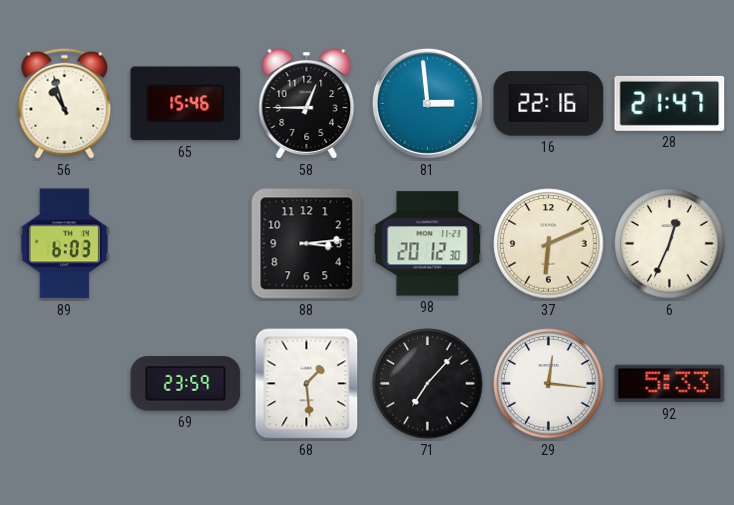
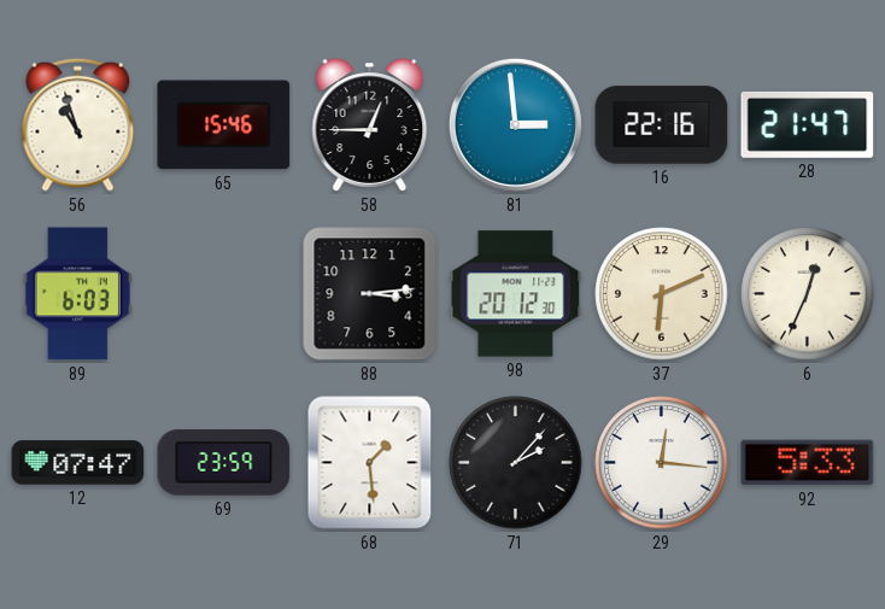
12: none -> 07:47
71: 7:07 -> 2:07
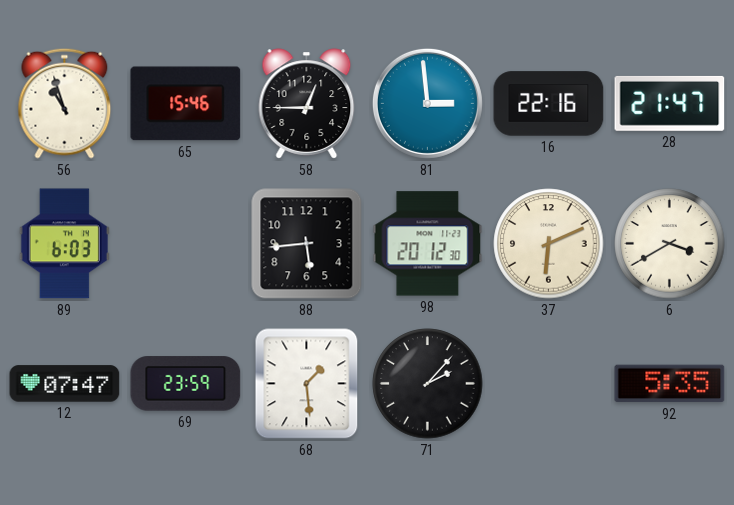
88: 3:14 -> 5:44
6: 12:34 -> 3:40
29: 12:16 -> none
92: 5:33 -> 5:35
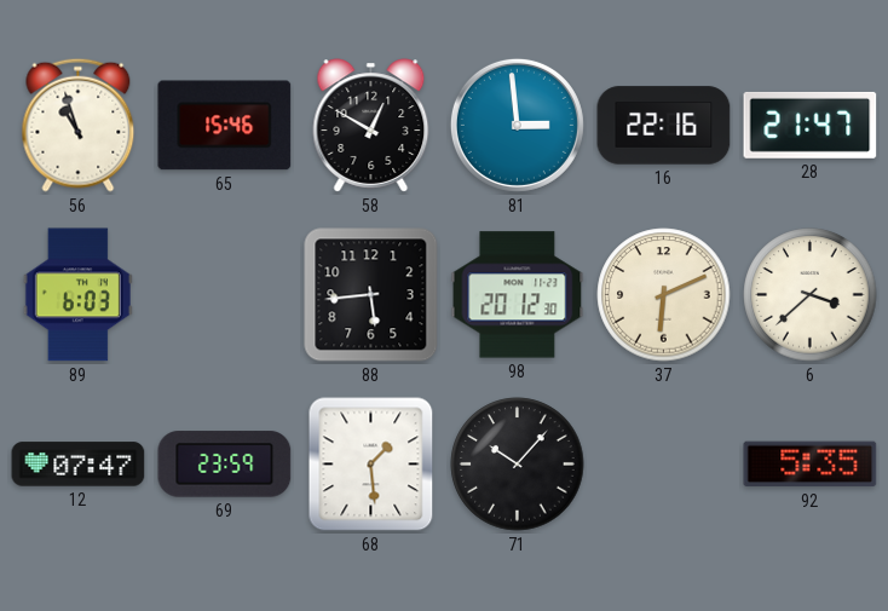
58: 12:45 -> 12:50
6: 3:40 -> 3:38
71: 2:07 -> 10:07
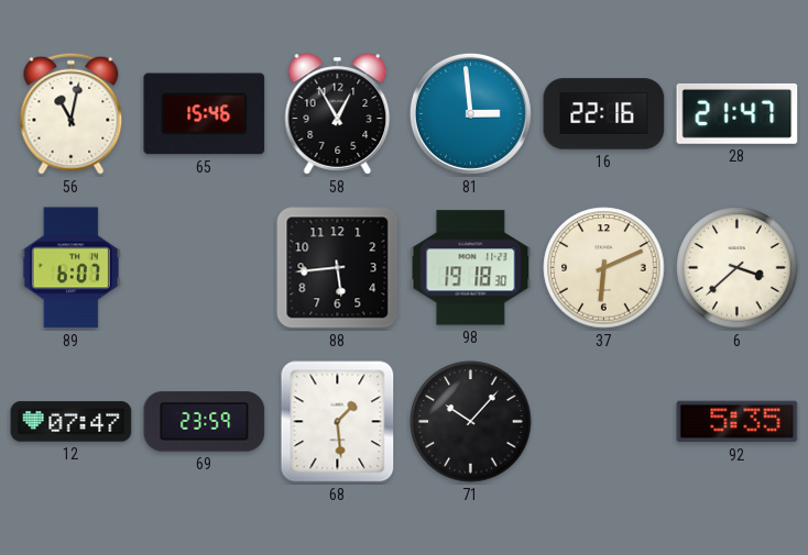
56: 10:57 -> 11:02
58: 12:50 -> 12:55
89: 6:03 -> 6:07
98: 20:12 -> 19:18
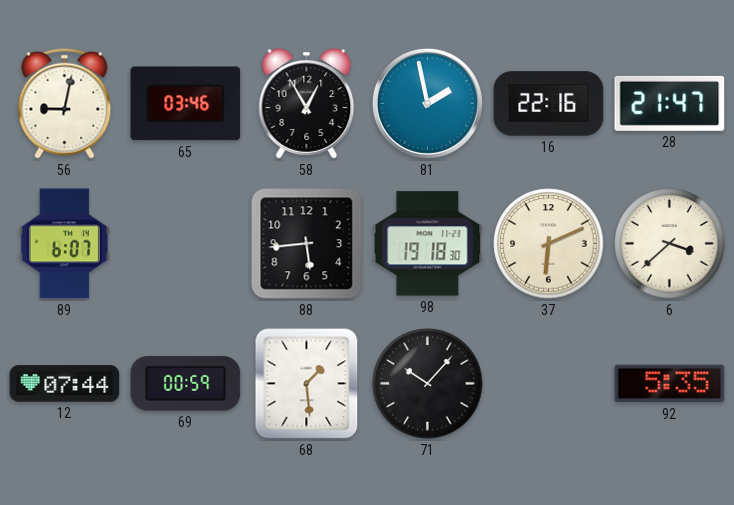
56: 11:02 -> 9:02
65: 15:46 -> 03:46
81: 2:59 -> 1:58
12: 07:47 -> 07:44
69: 23:59 -> 00:59
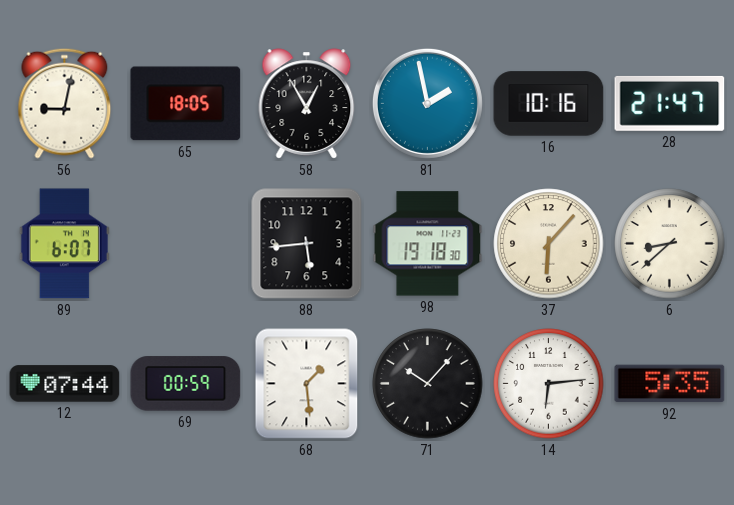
65: 03:46 -> 18:05
16: 22:16 -> 10:16
37: 6:11 -> 6:07
6: 3:38 -> 8:38
14: none -> 6:14
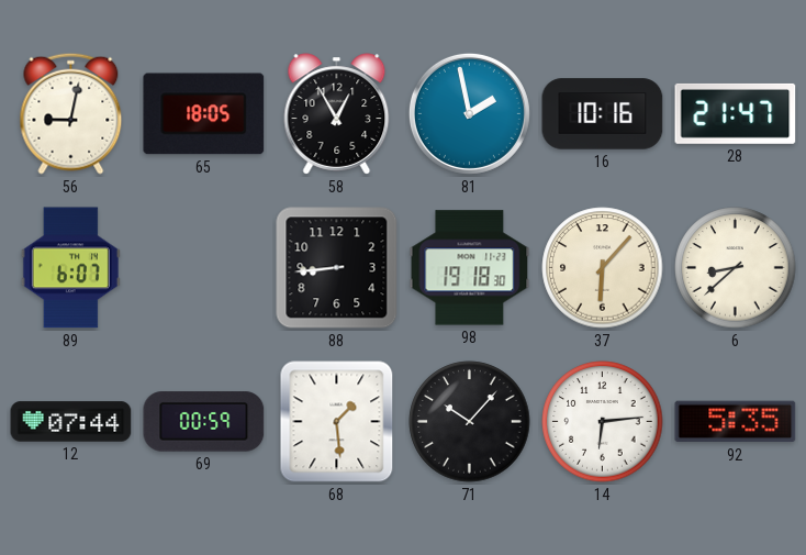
88: 5:44 -> 8:44
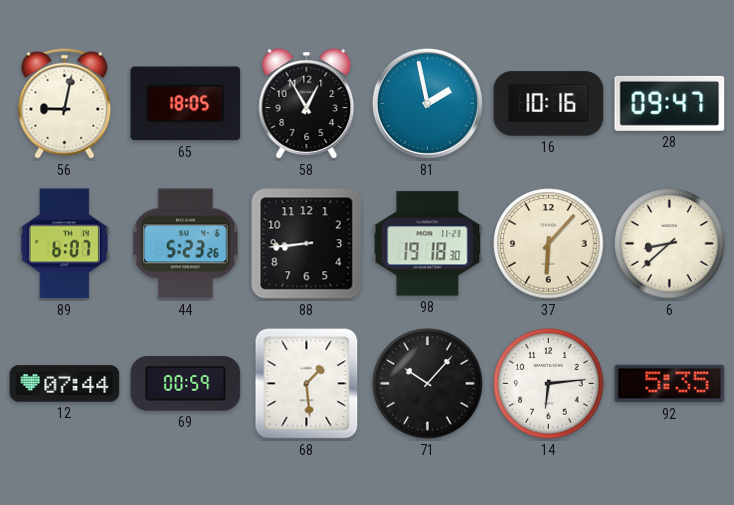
28: 21:47 -> 09:47
44: none -> 5:23
